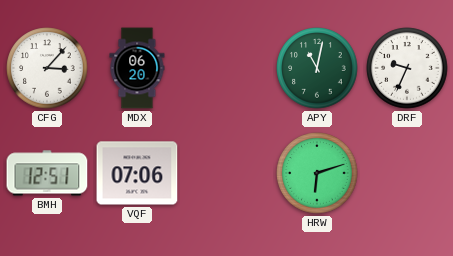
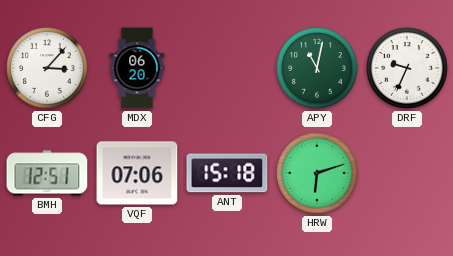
ANT: none -> 15:18
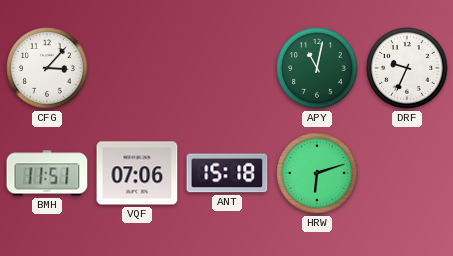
MDX: 06:20 -> none
BMH: 12:51 -> 11:51
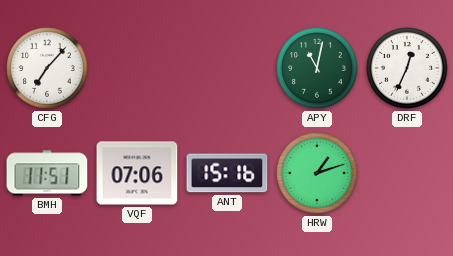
CFG: 3:07 -> 7:07
DRF: 9:34 -> 12:34
ANT: 15:18 -> 15:16
HRW: 6:12 -> 1:12
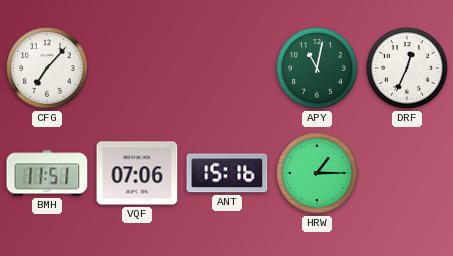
HRW: 1:12 -> 1:15
